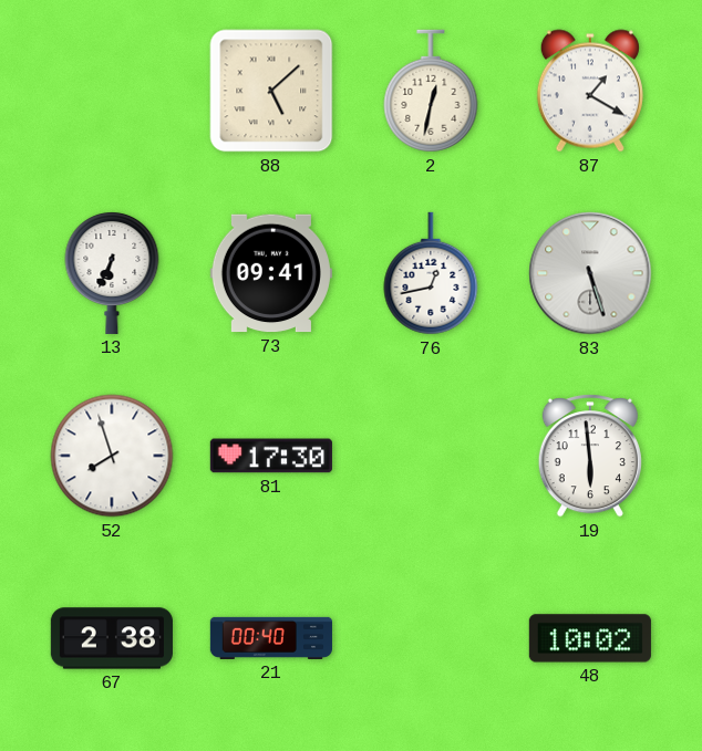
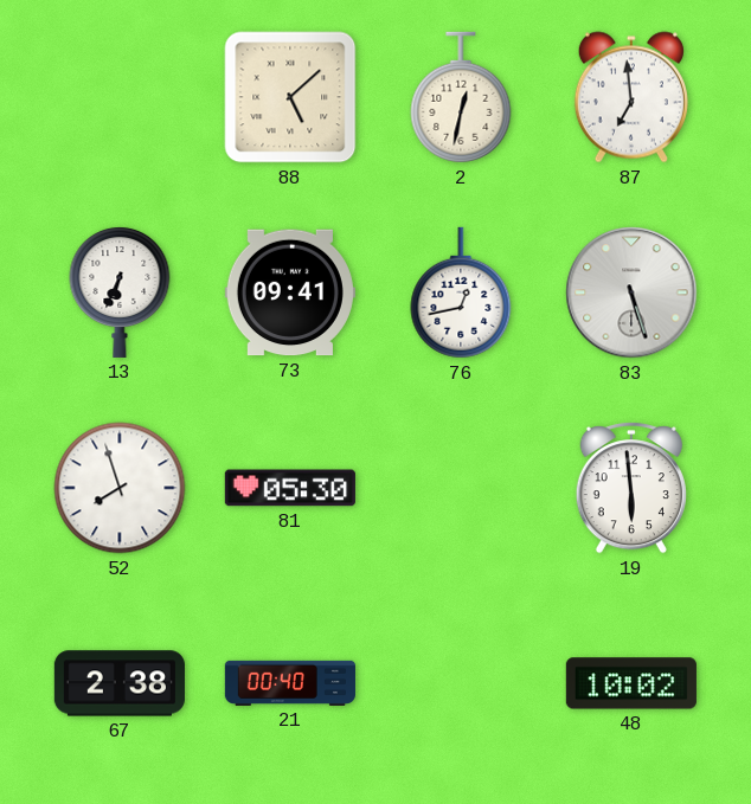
87: 1:20 -> 6:59
81: 17:30 -> 05:30
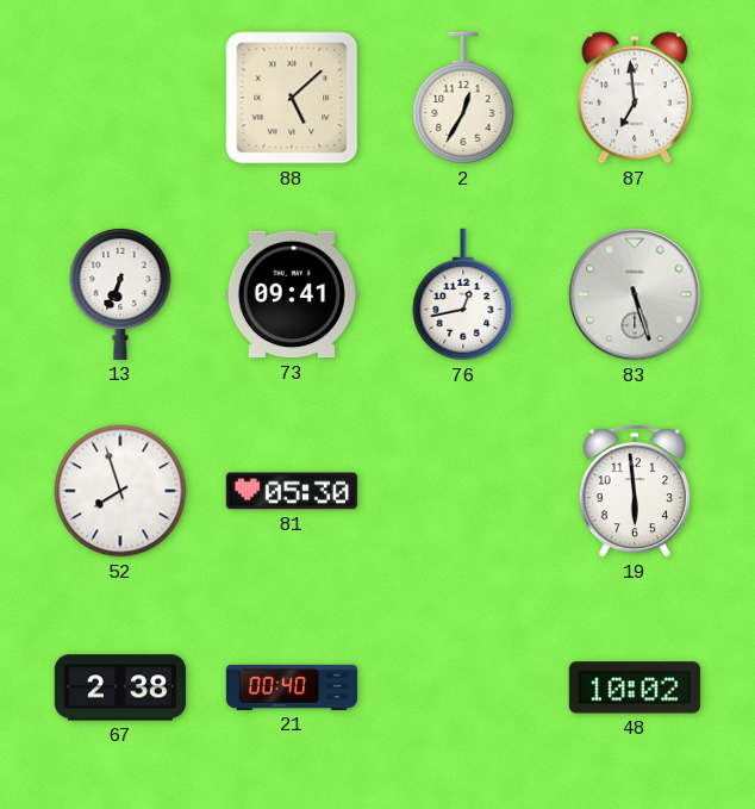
2: 12:32 -> 12:35
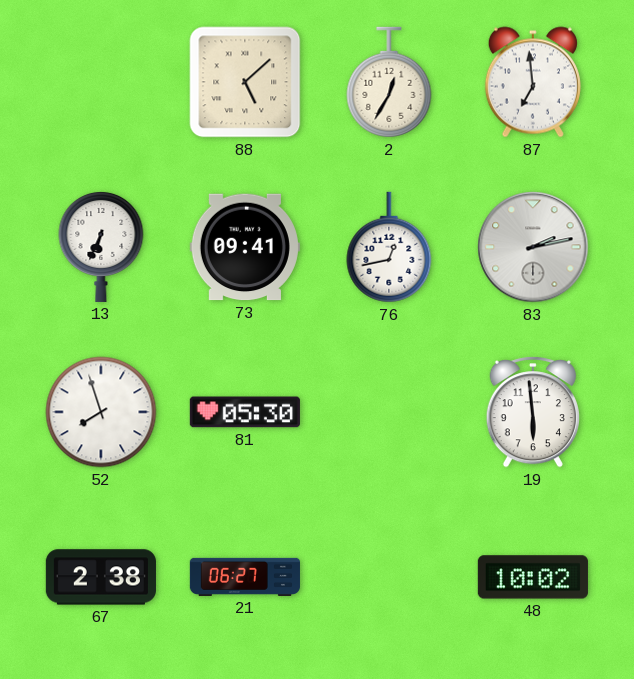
83: 5:27 -> 2:13
21: 00:40 -> 06:27
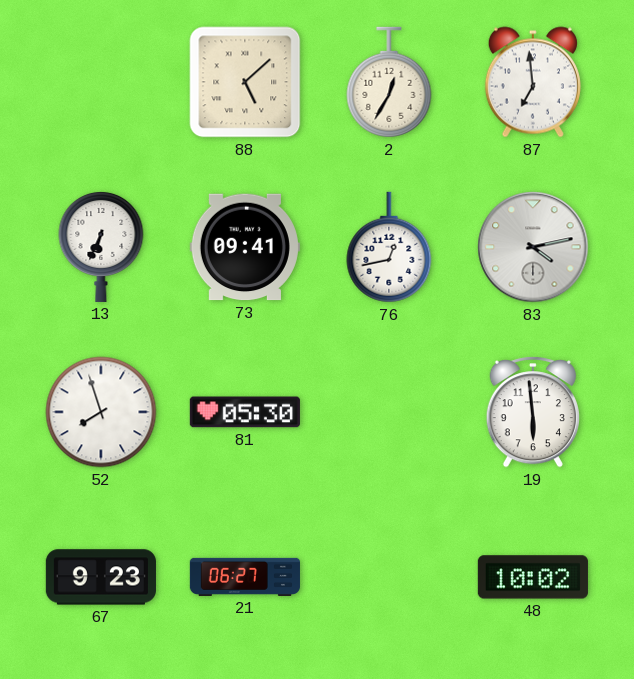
83: 2:13 -> 4:13
67: 2:38 -> 9:23
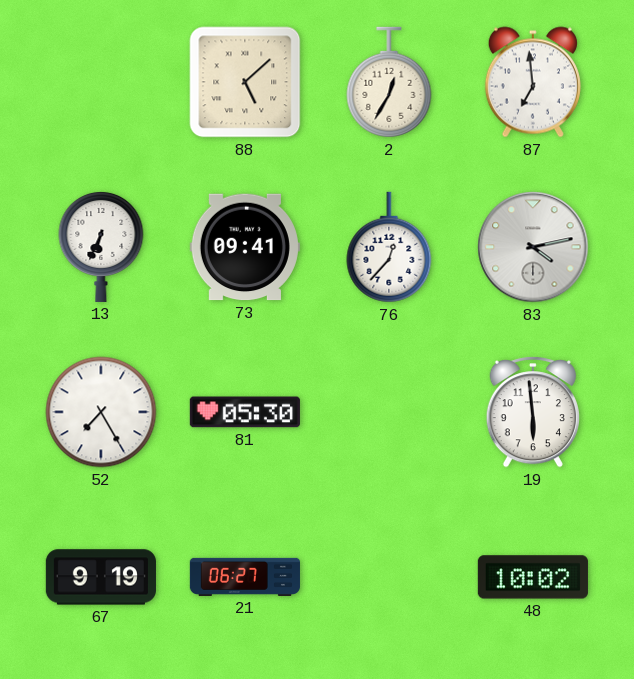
76: 12:43 -> 12:37
52: 7:57 -> 7:25
67: 9:23 -> 9:19
